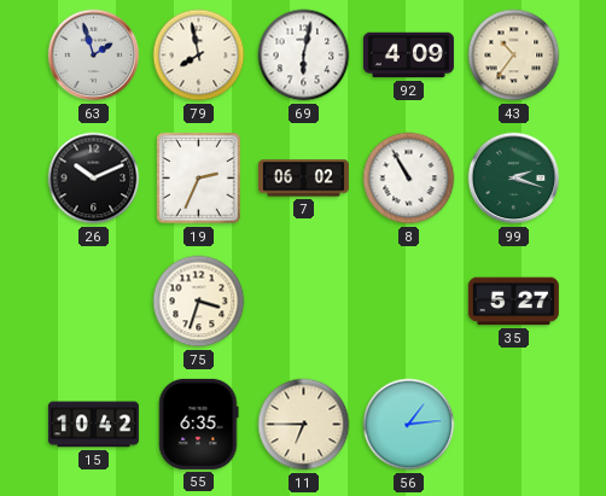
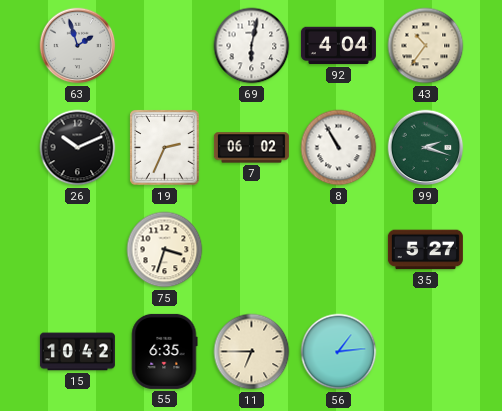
79: 7:58 -> none
92: 4:09 -> 4:04
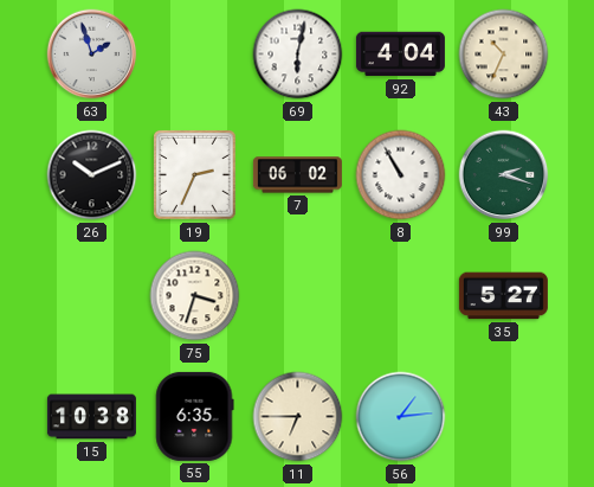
43: 10:36 -> 10:34
15: 10:42 -> 10:38
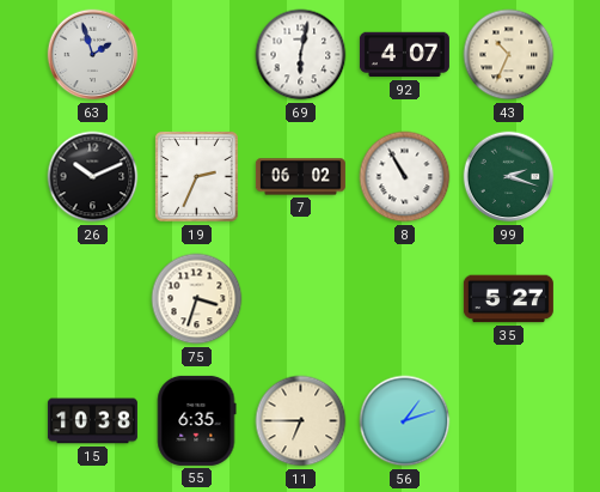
92: 4:04 -> 4:07
56: 1:14 -> 1:12
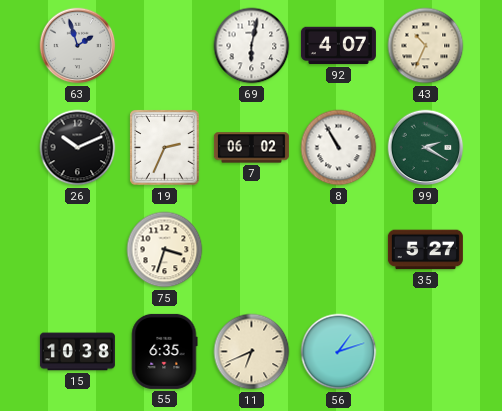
99: 2:18 -> 2:20
11: 6:45 -> 6:41
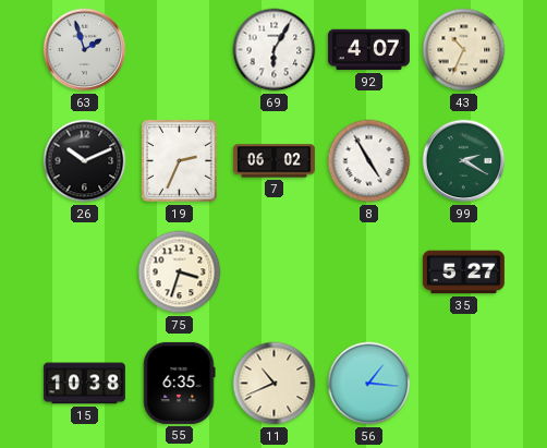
69: 6:02 -> 6:05
8: 10:55 -> 4:55
11: 6:41 -> 10:41
56: 1:12 -> 1:16
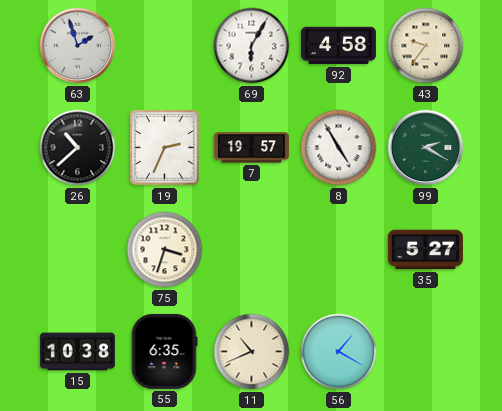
92: 4:07 -> 4:58
43: 10:34 -> 9:36
26: 10:11 -> 10:38
7: 06:02 -> 19:57
56: 1:16 -> 1:20
